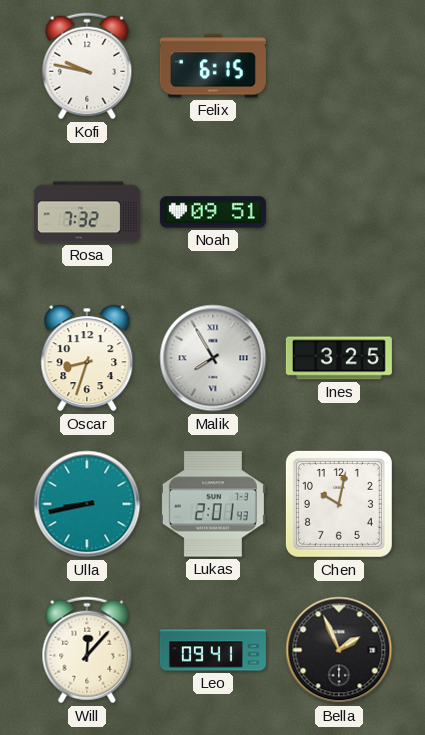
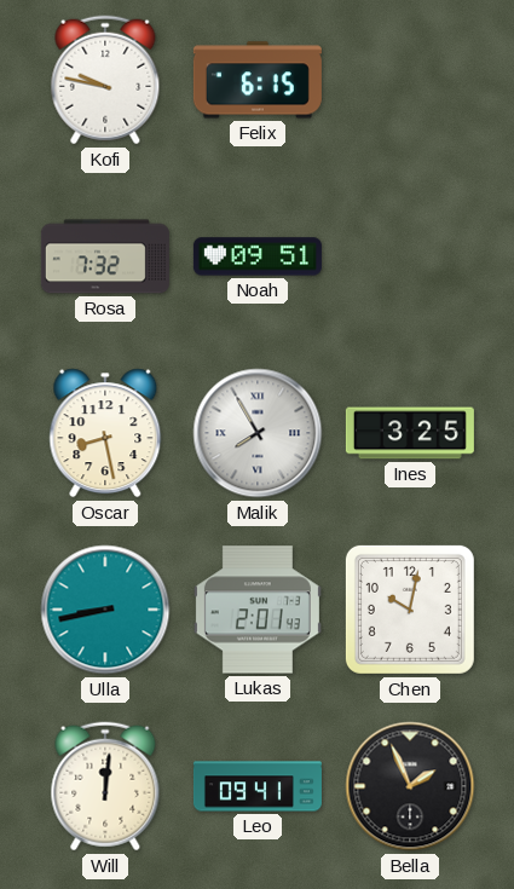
Oscar: 8:33 -> 8:28
Will: 12:07 -> 12:01
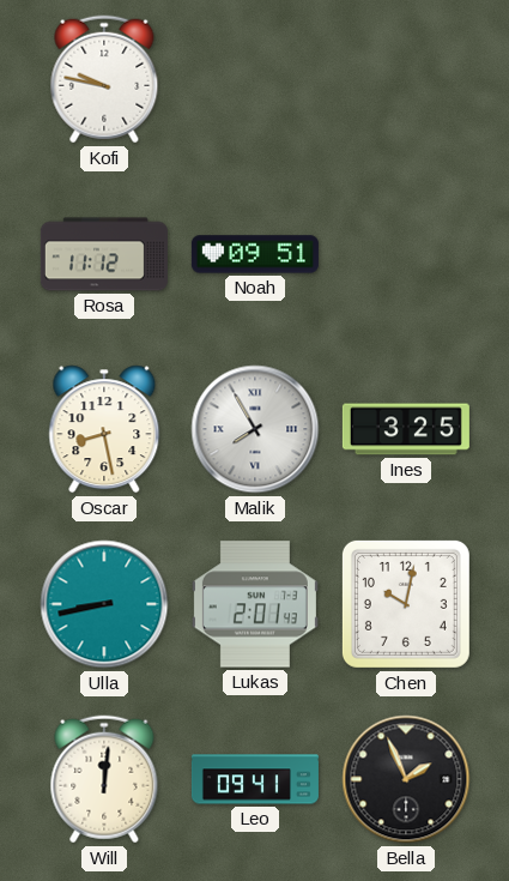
Felix: 6:15 -> none
Rosa: 7:32 -> 11:12
